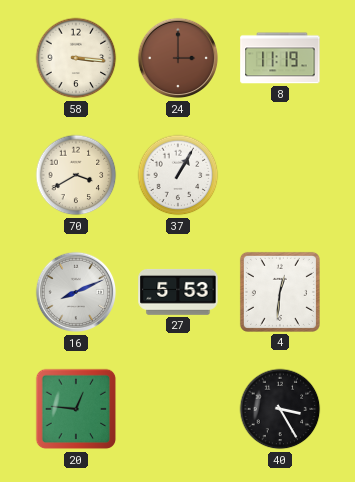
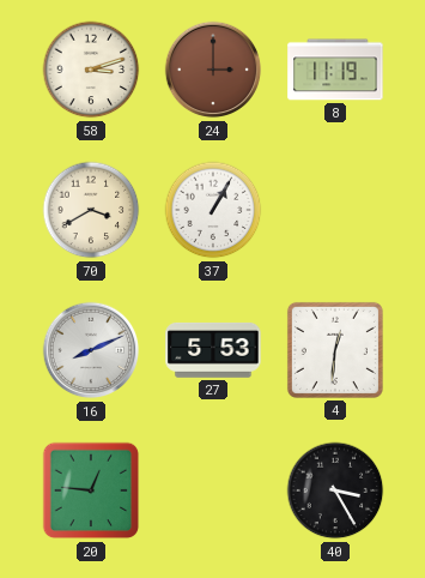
58: 3:16 -> 3:12
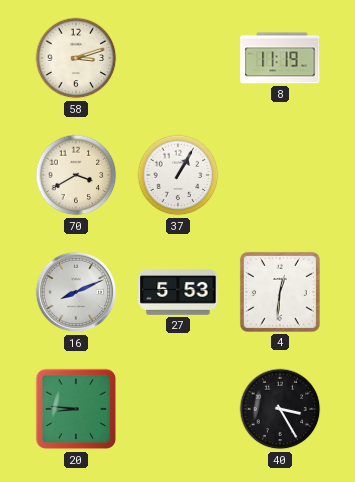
24: 3:00 -> none
20: 12:46 -> 8:46
